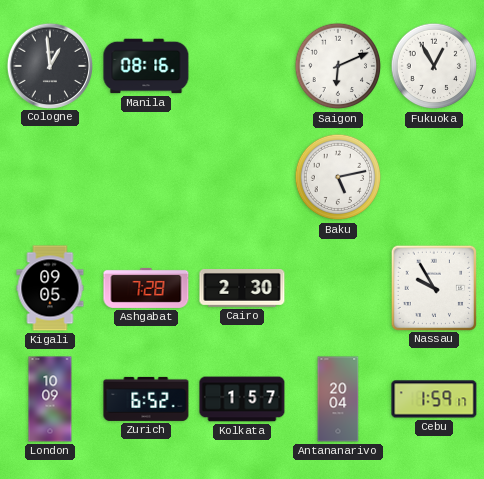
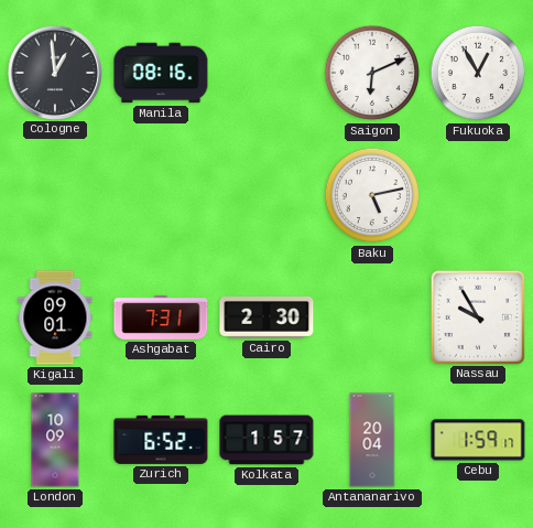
Kigali: 09:05 -> 09:01
Ashgabat: 7:28 -> 7:31
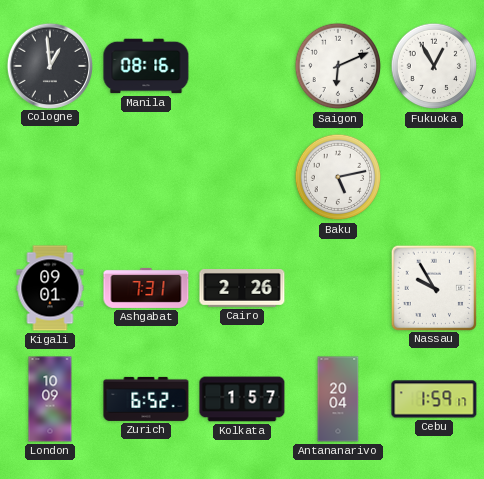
Cairo: 2:30 -> 2:26
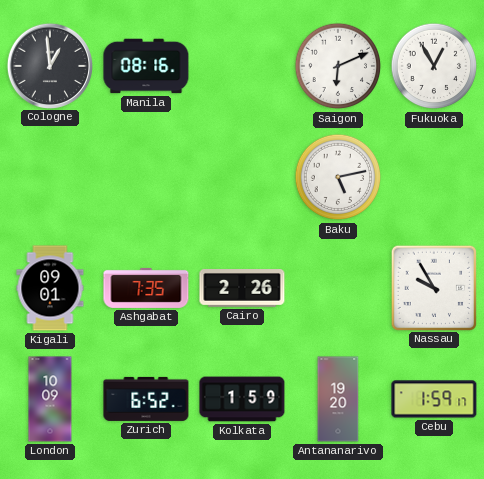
Ashgabat: 7:31 -> 7:35
Kolkata: 1:57 -> 1:59
Antananarivo: 20:04 -> 19:20
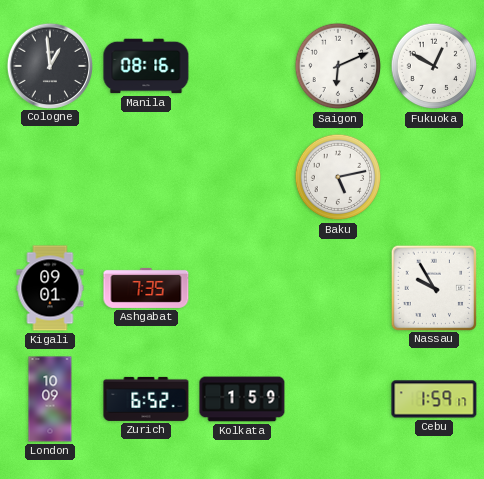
Fukuoka: 12:55 -> 12:50
Cairo: 2:26 -> none
Antananarivo: 19:20 -> none
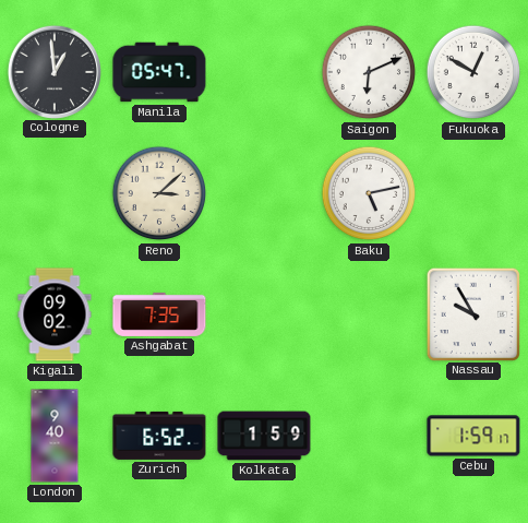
Manila: 08:16 -> 05:47
Reno: none -> 3:08
Kigali: 09:01 -> 09:02
London: 10:09 -> 9:40
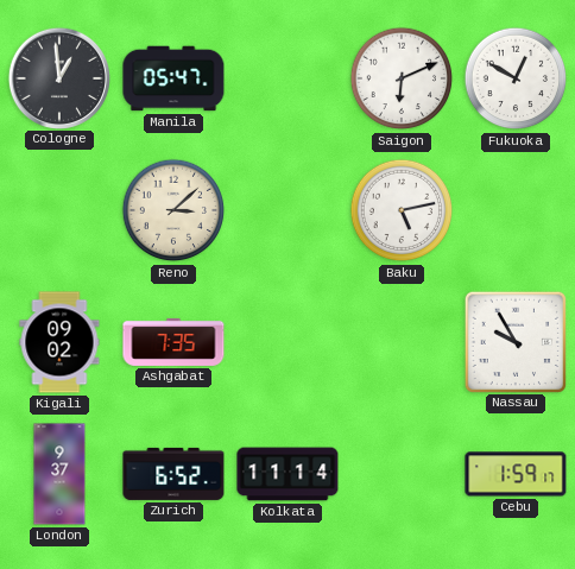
London: 9:40 -> 9:37
Kolkata: 1:59 -> 11:14
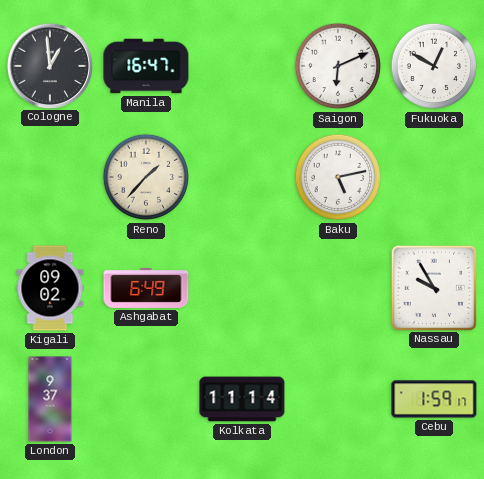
Manila: 05:47 -> 16:47
Reno: 3:08 -> 1:37
Ashgabat: 7:35 -> 6:49
Zurich: 6:52 -> none
